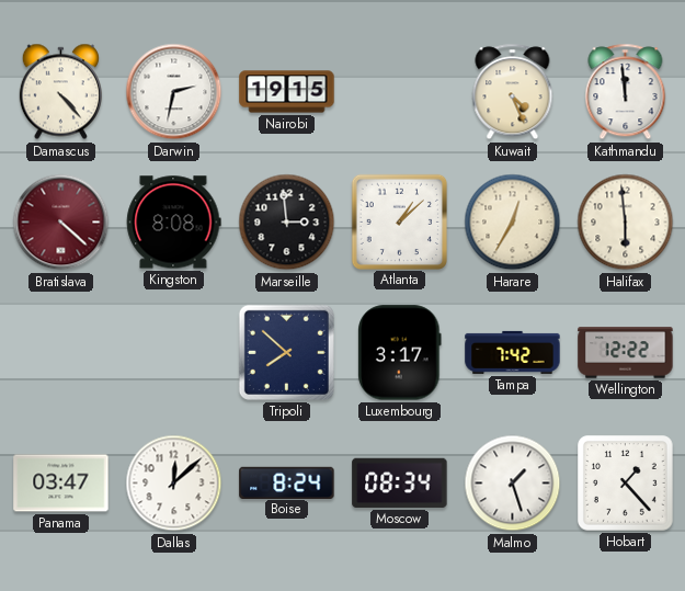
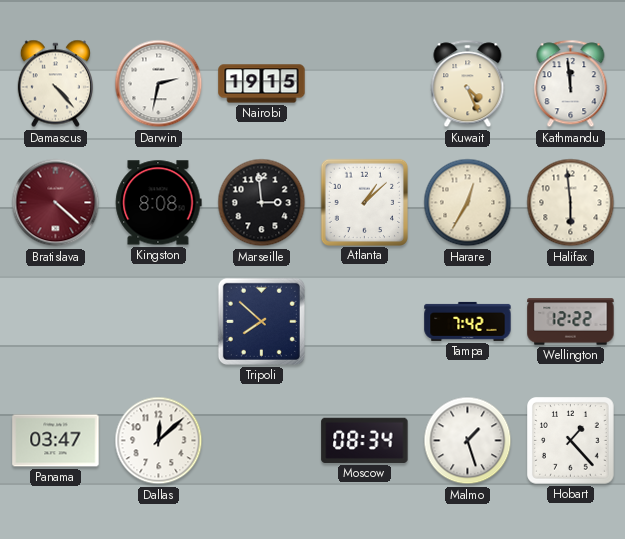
Luxembourg: 3:17 -> none
Boise: 8:24 -> none
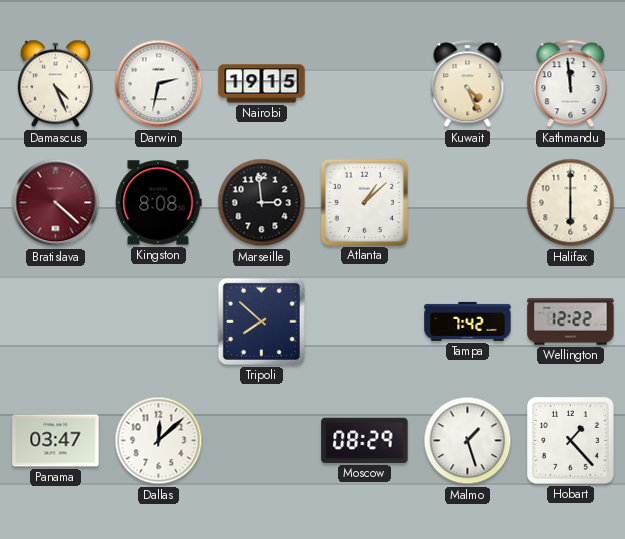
Damascus: 4:23 -> 4:26
Harare: 12:35 -> none
Halifax: 5:59 -> 6:00
Moscow: 08:34 -> 08:29
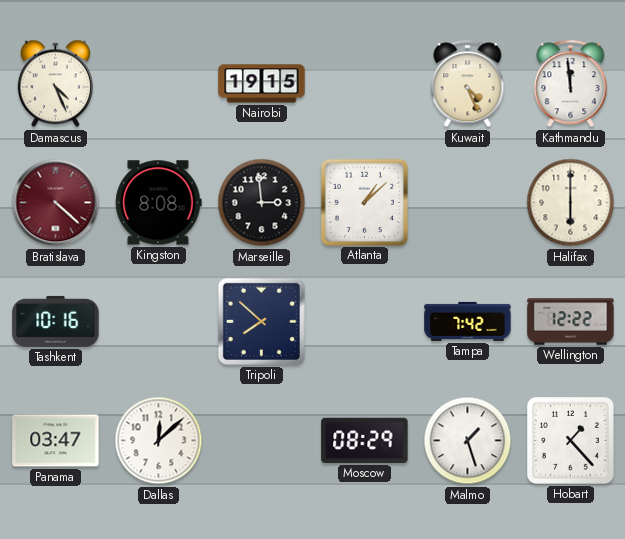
Darwin: 2:32 -> none
Tashkent: none -> 10:16
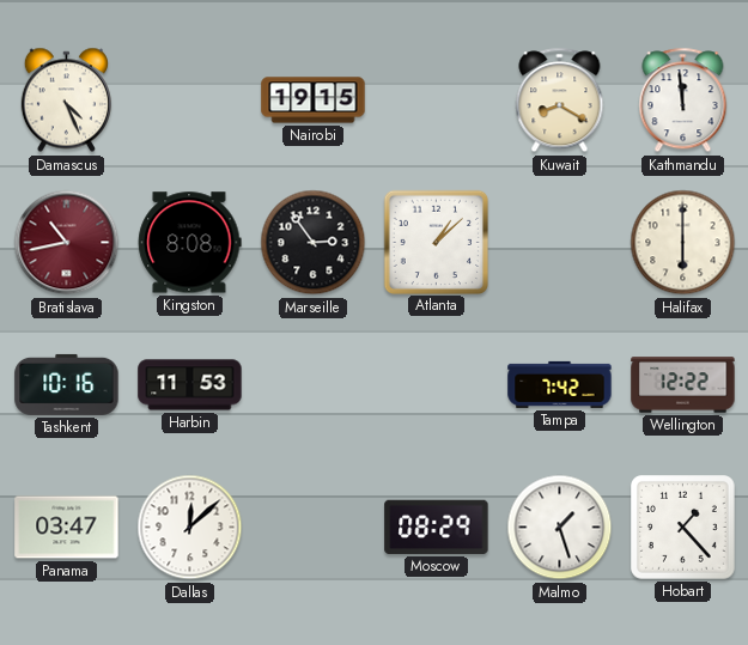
Kuwait: 4:26 -> 8:20
Bratislava: 4:22 -> 10:43
Marseille: 2:59 -> 2:54
Harbin: none -> 11:53
Tripoli: 7:52 -> none
